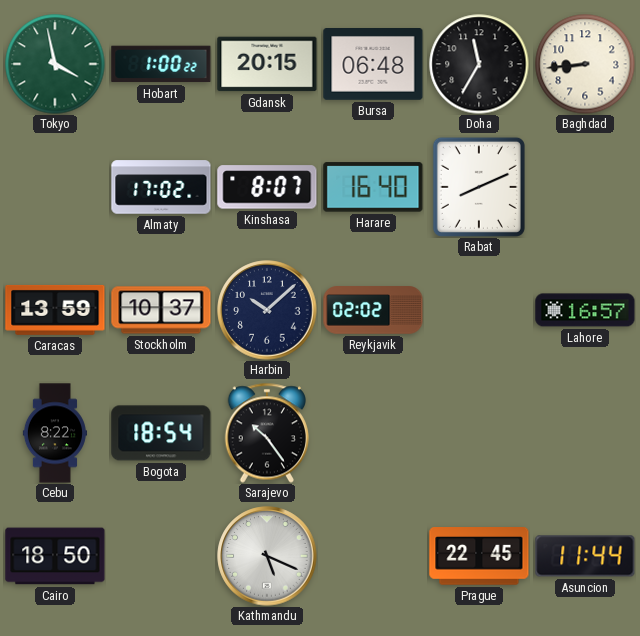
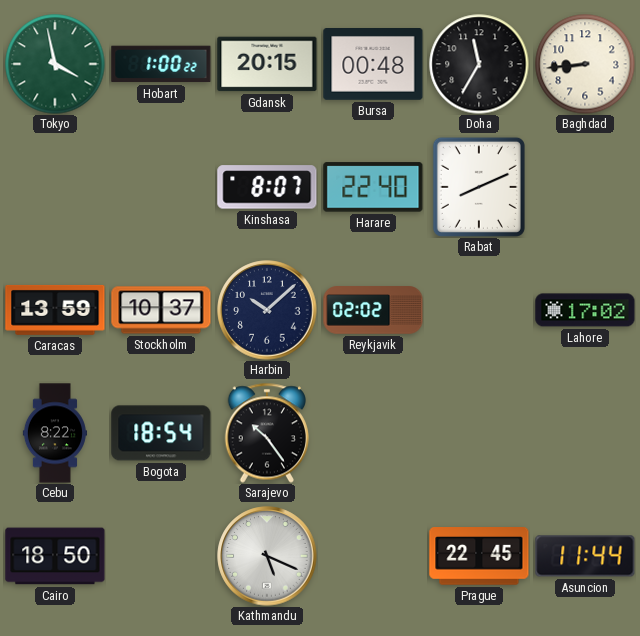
Bursa: 06:48 -> 00:48
Almaty: 17:02 -> none
Harare: 16:40 -> 22:40
Lahore: 16:57 -> 17:02
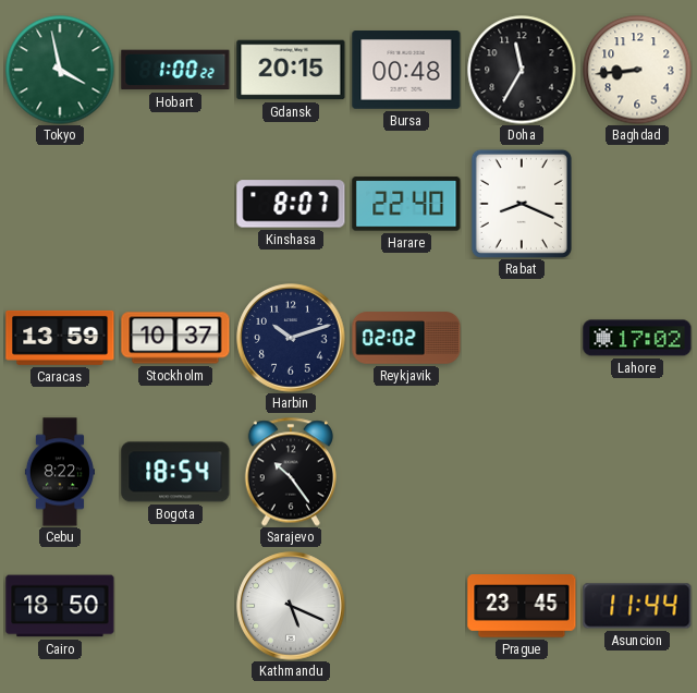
Rabat: 8:11 -> 8:19
Harbin: 10:08 -> 10:12
Prague: 22:45 -> 23:45
